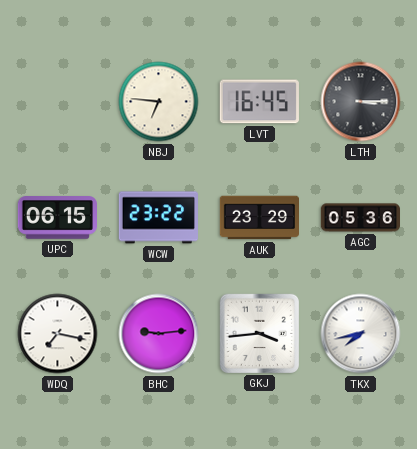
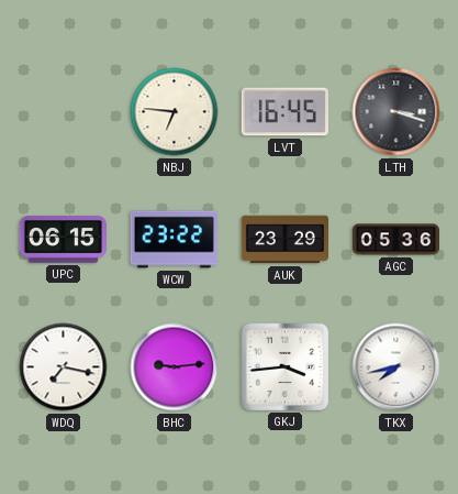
LTH: 3:15 -> 3:18
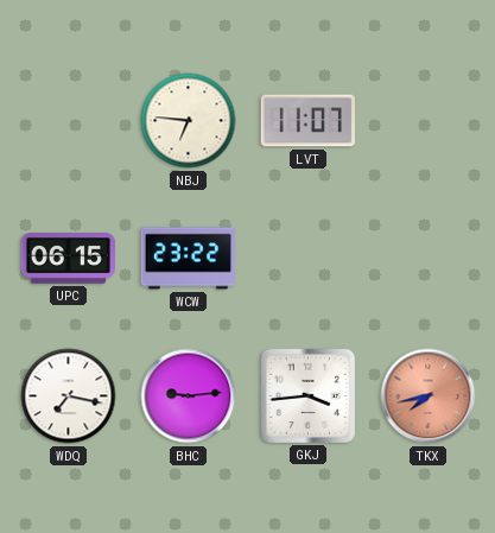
LVT: 16:45 -> 11:07
LTH: 3:18 -> none
AUK: 23:29 -> none
AGC: 05:36 -> none
TKX dial: white -> salmon
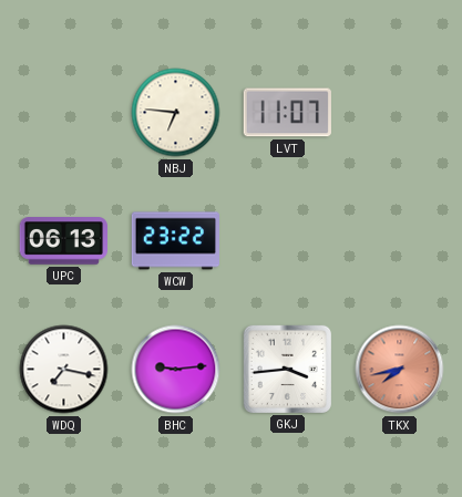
UPC: 06:15 -> 06:13
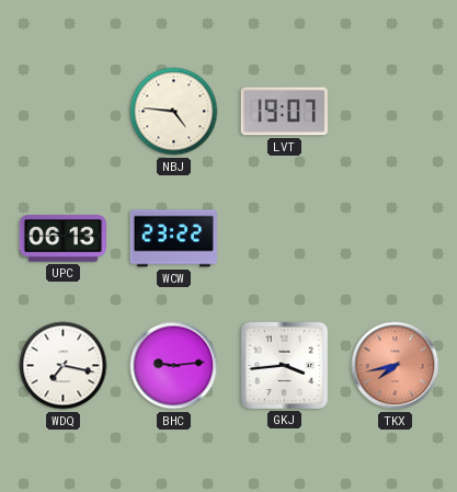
NBJ: 6:46 -> 4:46
LVT: 11:07 -> 19:07
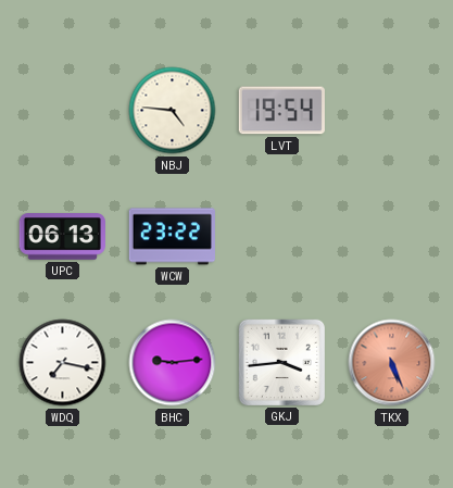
LVT: 19:07 -> 19:54
TKX: 7:43 -> 5:26
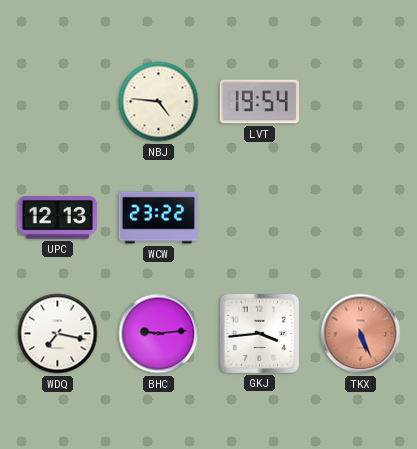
UPC: 06:13 -> 12:13
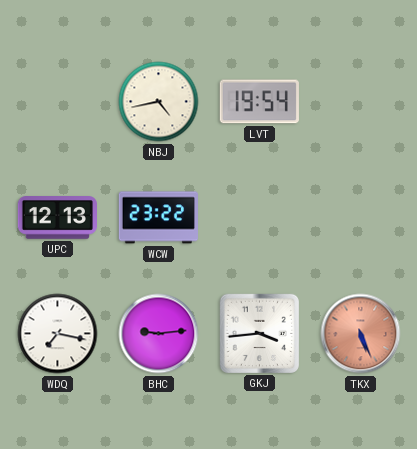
NBJ: 4:46 -> 4:43
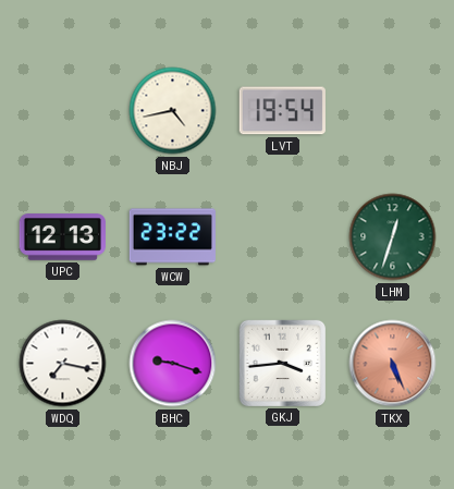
LHM: none -> 12:33
BHC: 9:14 -> 9:18
